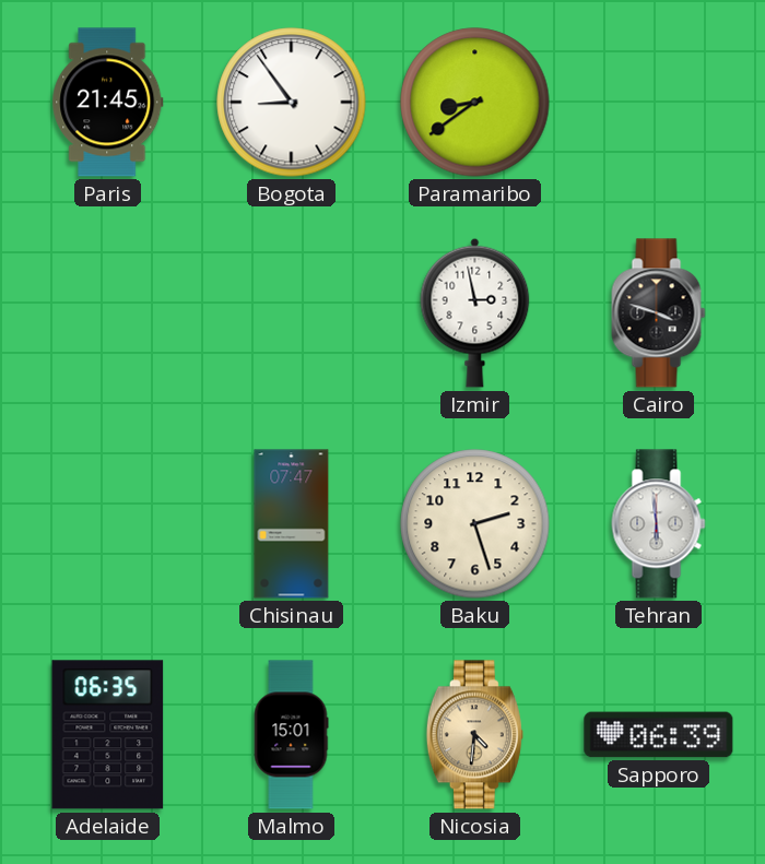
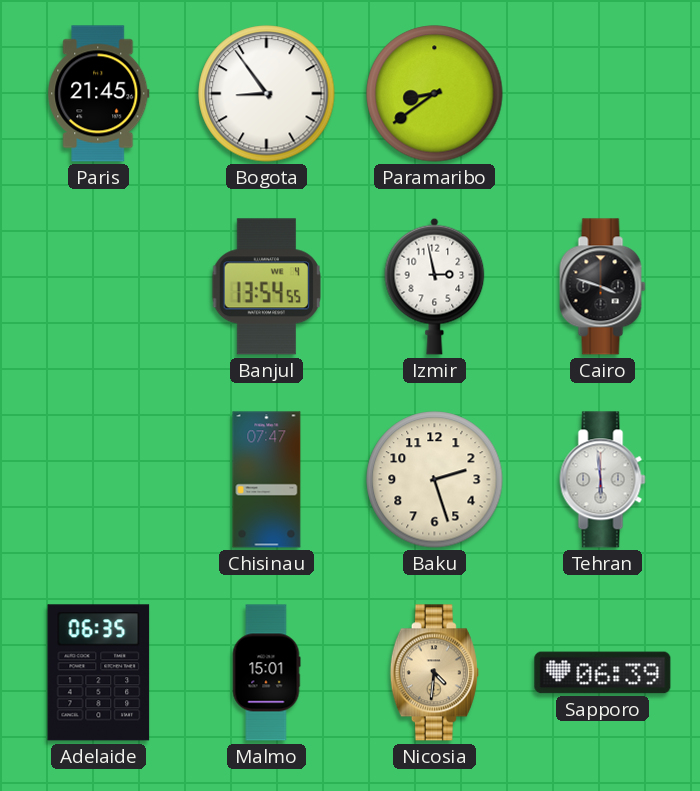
Banjul: none -> 13:54
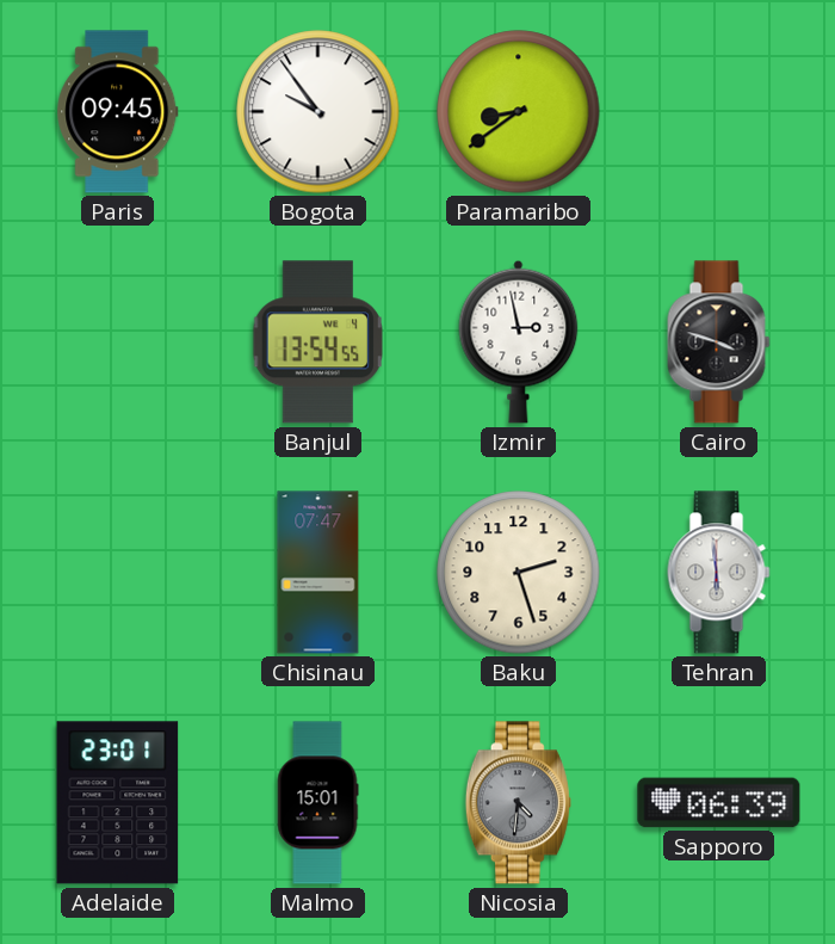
Paris: 21:45 -> 09:45
Bogota: 8:54 -> 9:54
Adelaide: 06:35 -> 23:01
Nicosia dial: champagne -> grey
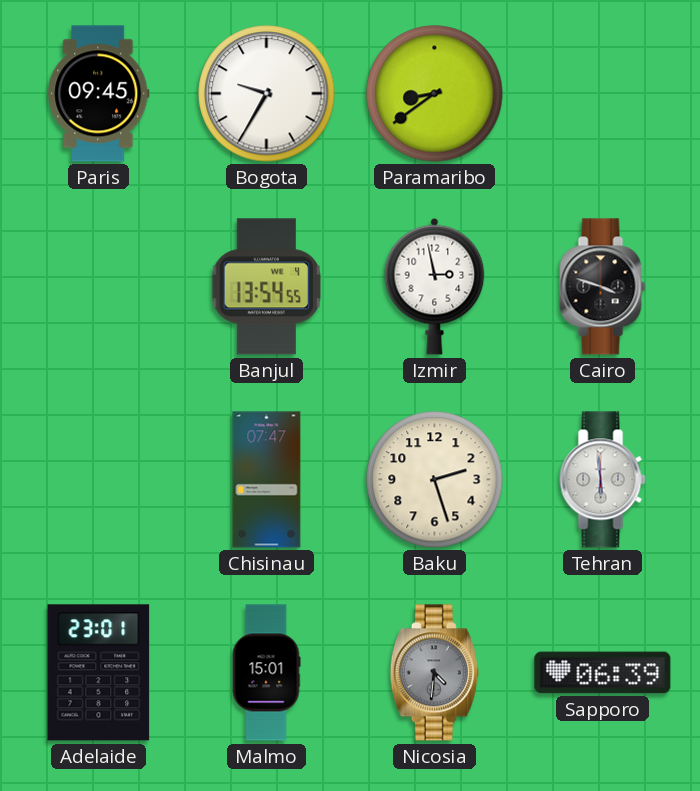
Bogota: 9:54 -> 9:35
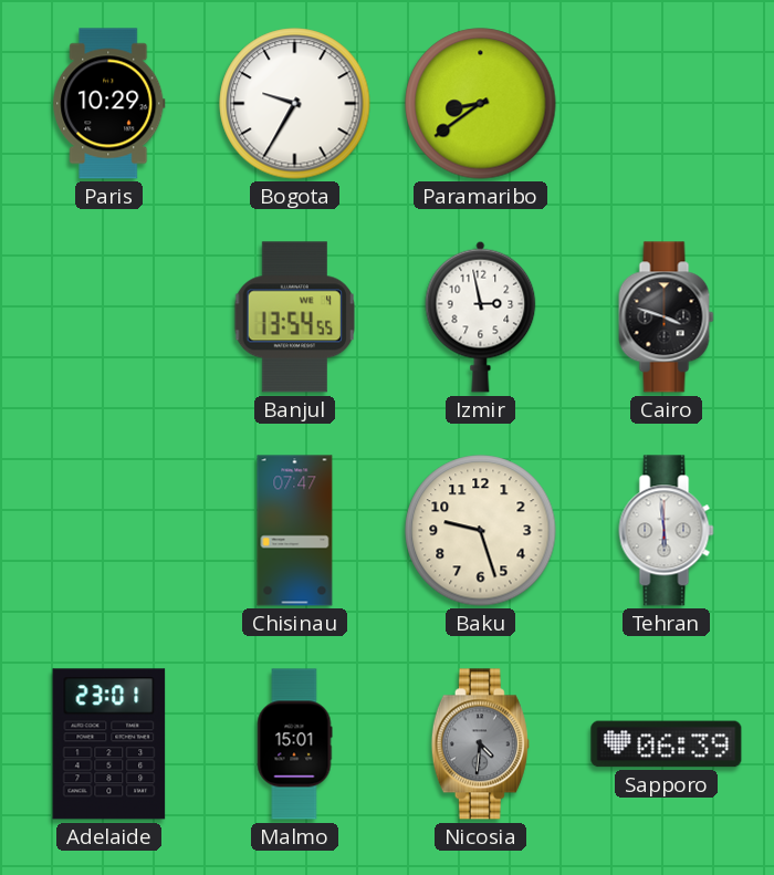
Paris: 09:45 -> 10:29
Baku: 2:27 -> 9:27
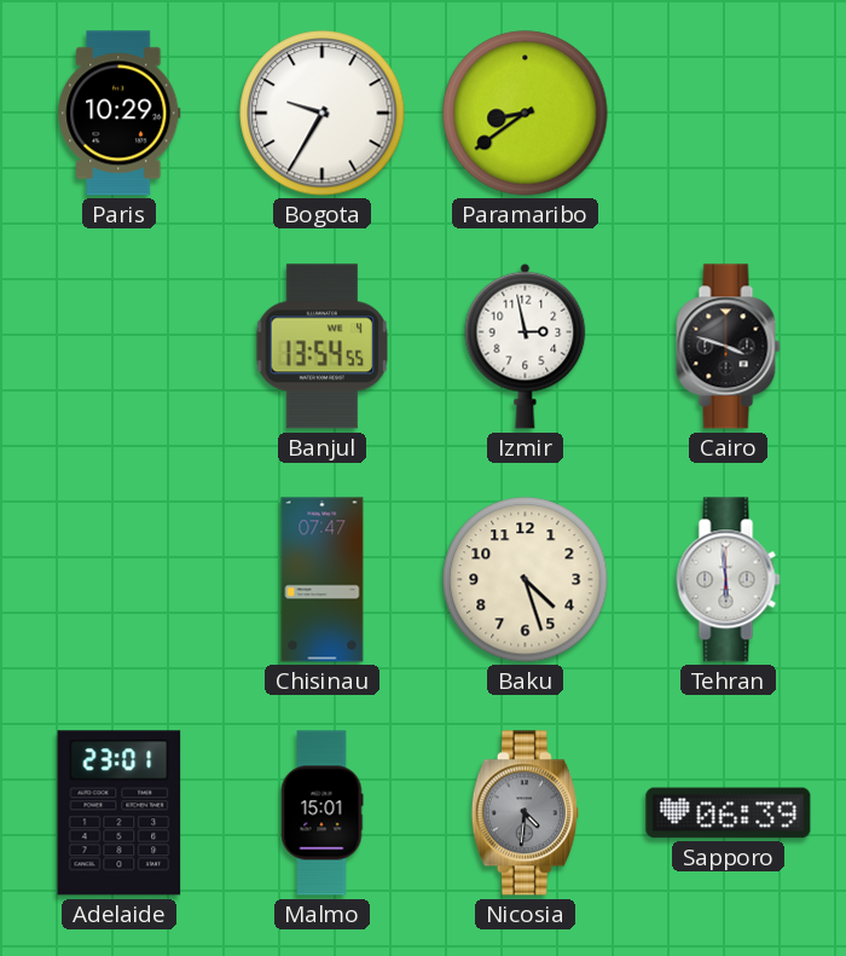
Baku: 9:27 -> 4:27
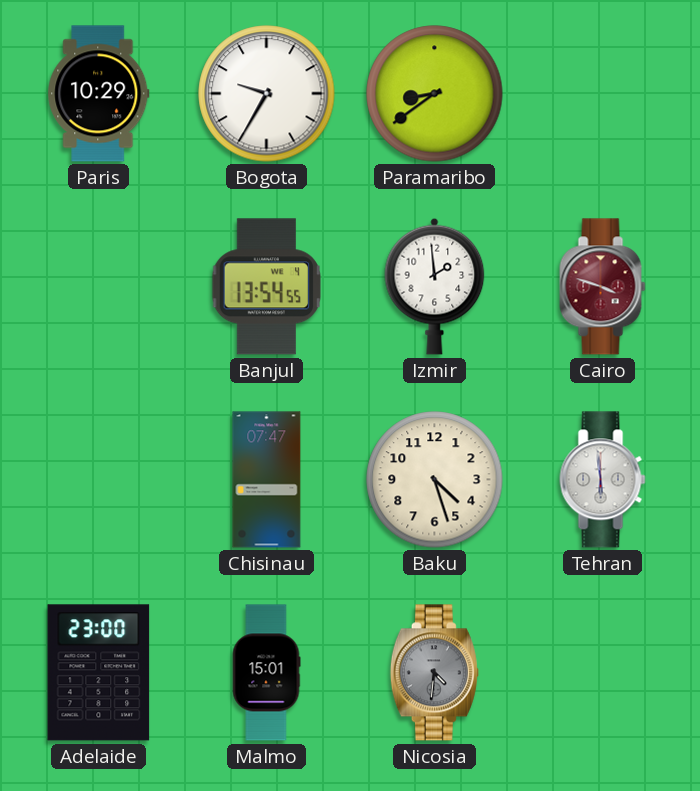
Izmir: 2:58 -> 1:59
Cairo dial: black -> burgundy
Adelaide: 23:01 -> 23:00
Sapporo: 06:39 -> none
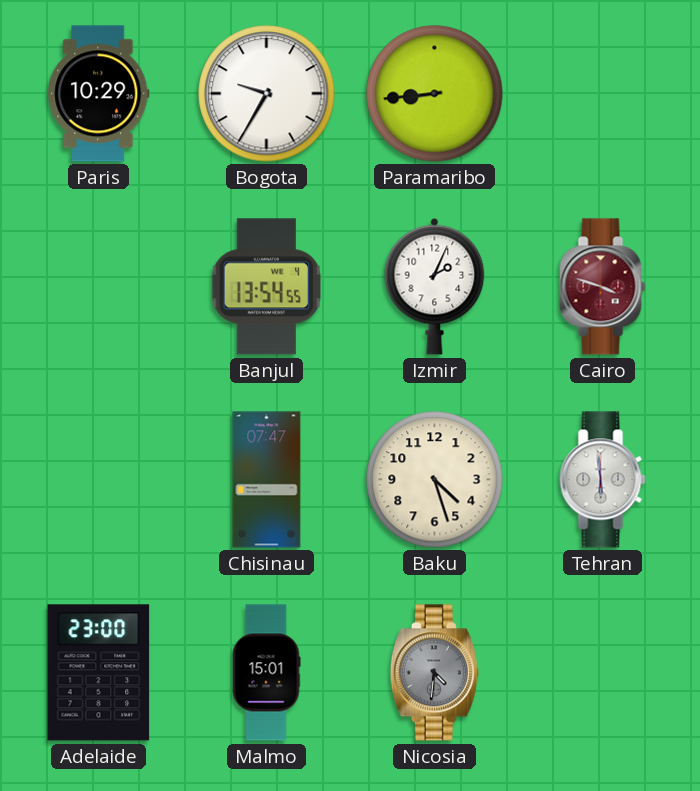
Paramaribo: 8:39 -> 8:44
Izmir: 1:59 -> 2:04
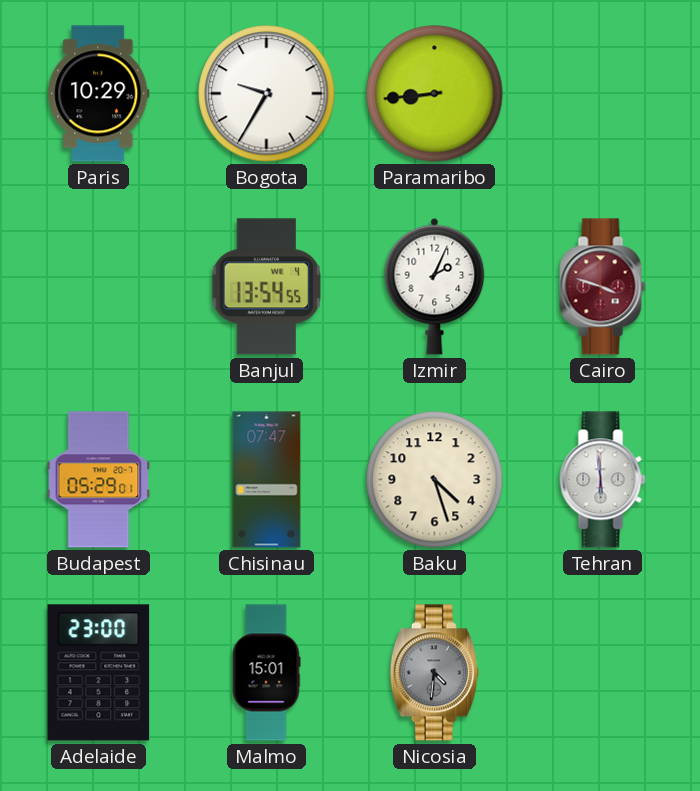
Budapest: none -> 05:29
